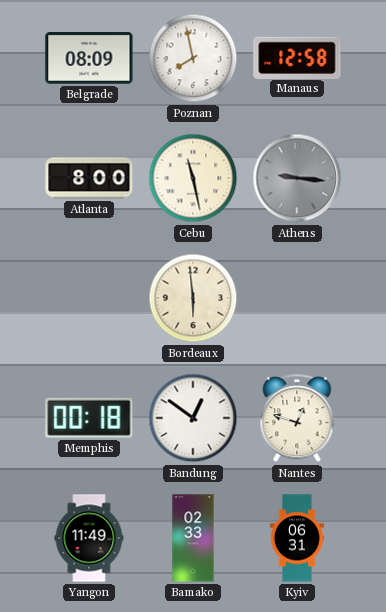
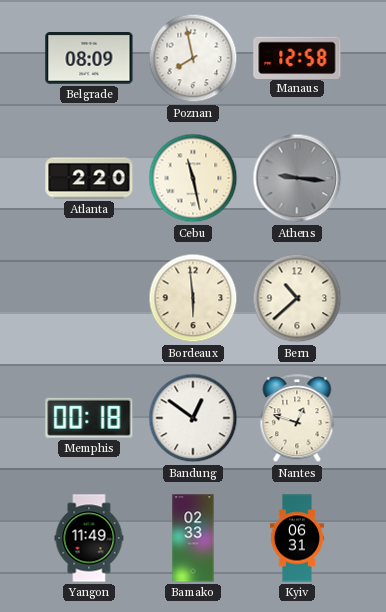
Atlanta: 8:00 -> 2:20
Bern: none -> 10:38
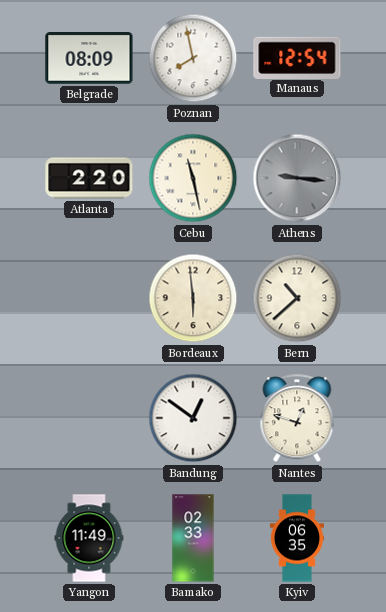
Manaus: 12:58 -> 12:54
Memphis: 00:18 -> none
Kyiv: 06:31 -> 06:35
